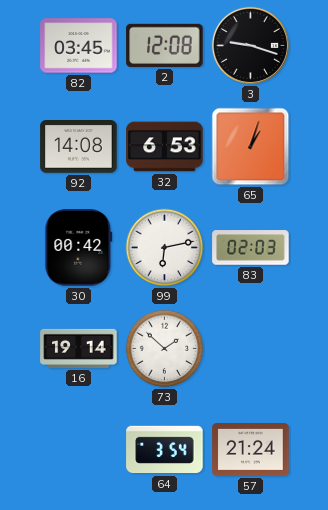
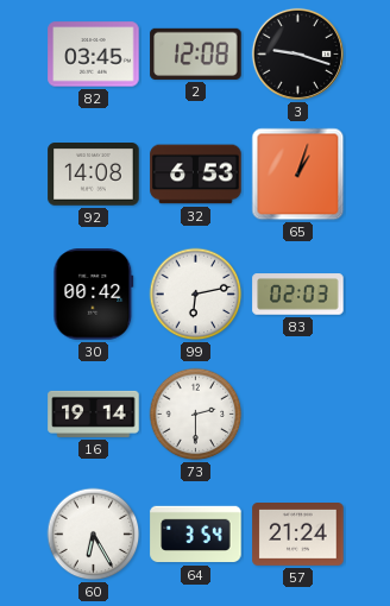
73: 1:52 -> 2:30
60: none -> 6:25
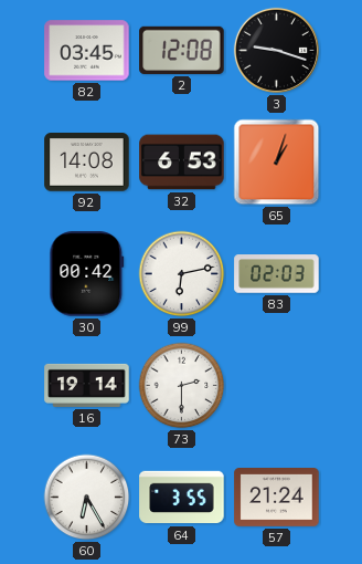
64: 3:54 -> 3:55
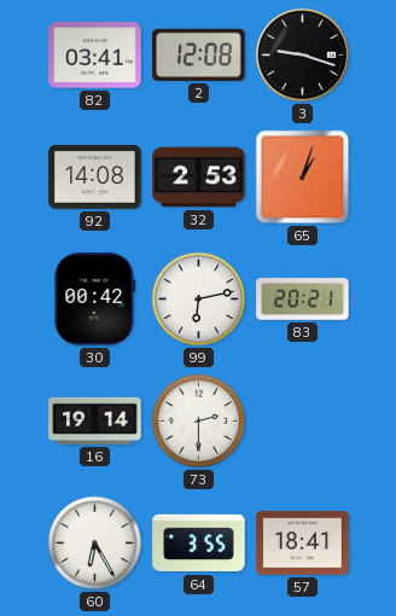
82: 03:45 -> 03:41
32: 6:53 -> 2:53
83: 02:03 -> 20:21
57: 21:24 -> 18:41
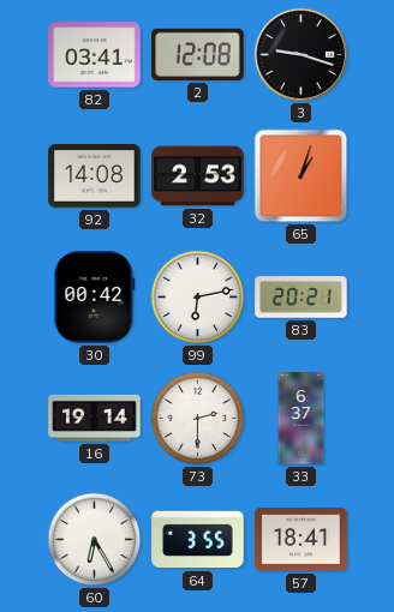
33: none -> 6:37
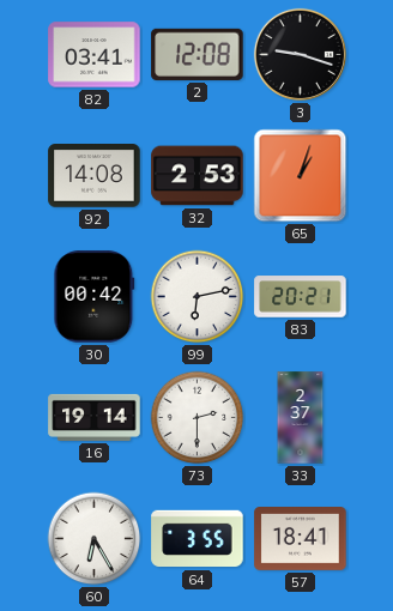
33: 6:37 -> 2:37
